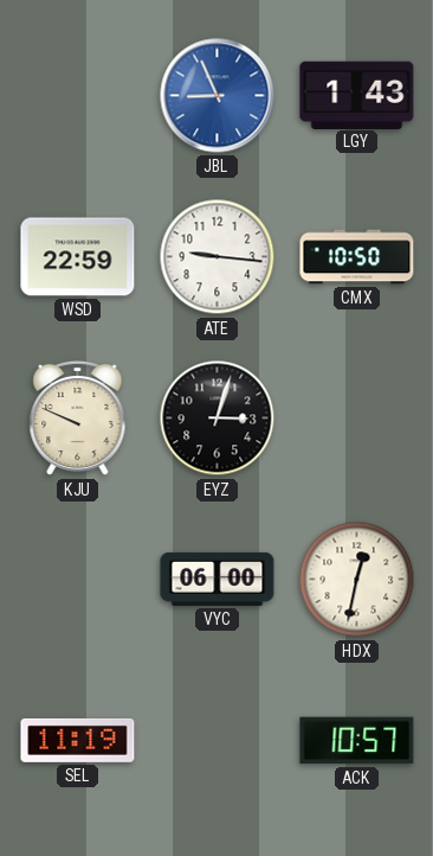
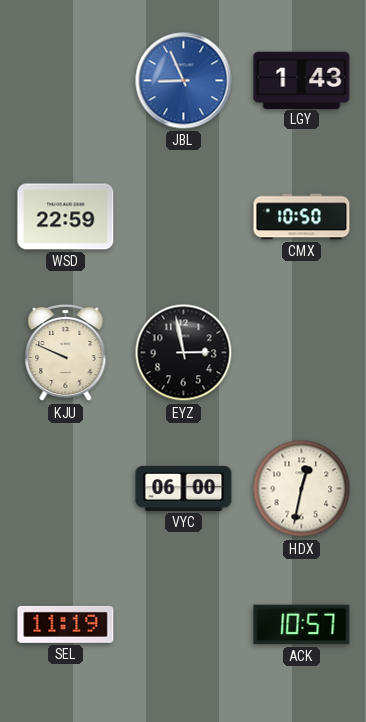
ATE: 9:16 -> none
EYZ: 3:03 -> 2:58
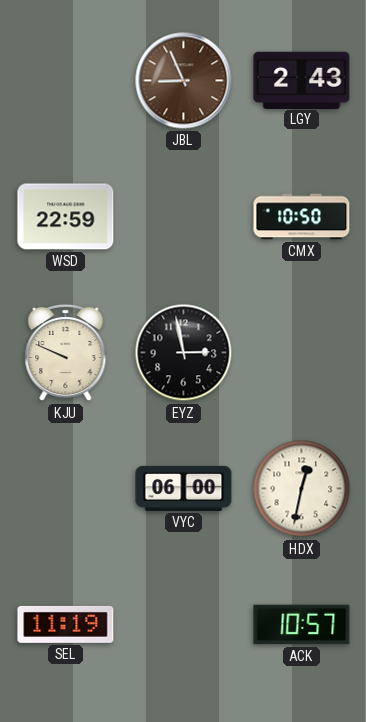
JBL dial: blue -> brown
LGY: 1:43 -> 2:43
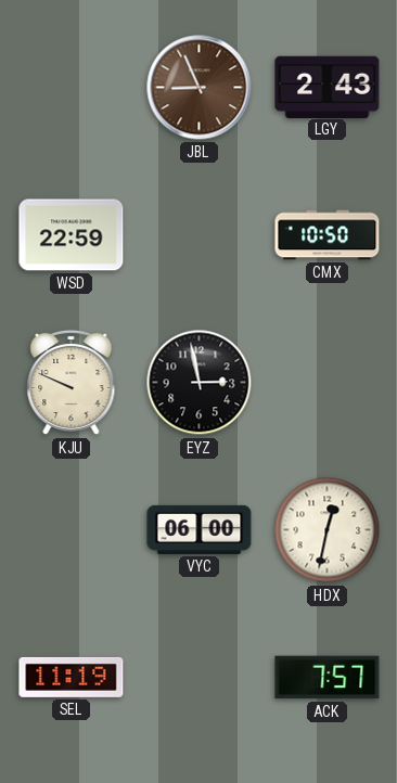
ACK: 10:57 -> 7:57
